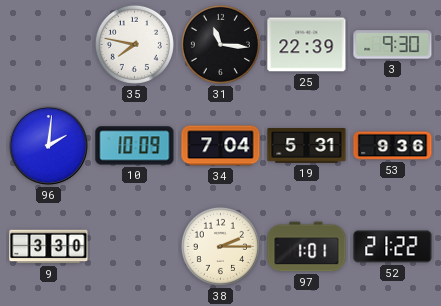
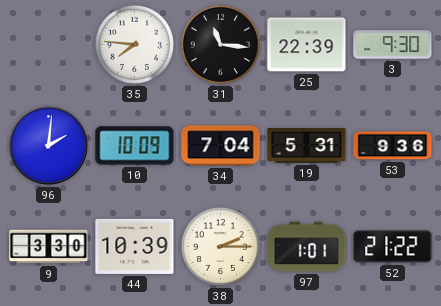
35: 7:47 -> 7:46
44: none -> 10:39
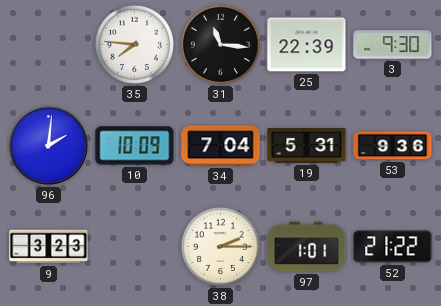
9: 3:30 -> 3:23
44: 10:39 -> none
